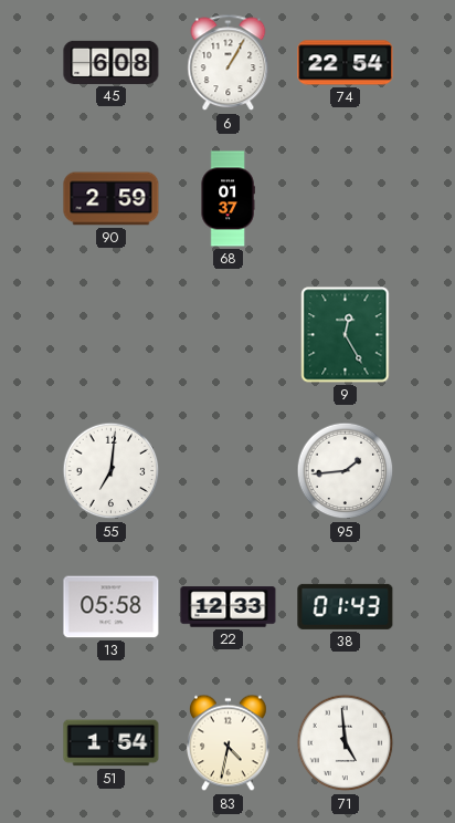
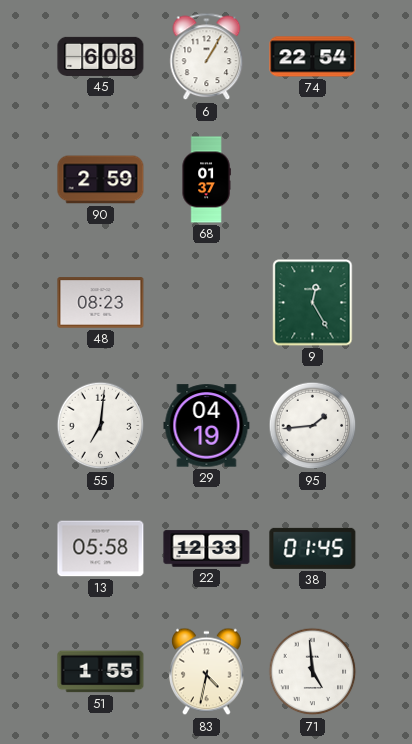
48: none -> 08:23
29: none -> 04:19
38: 01:43 -> 01:45
51: 1:54 -> 1:55
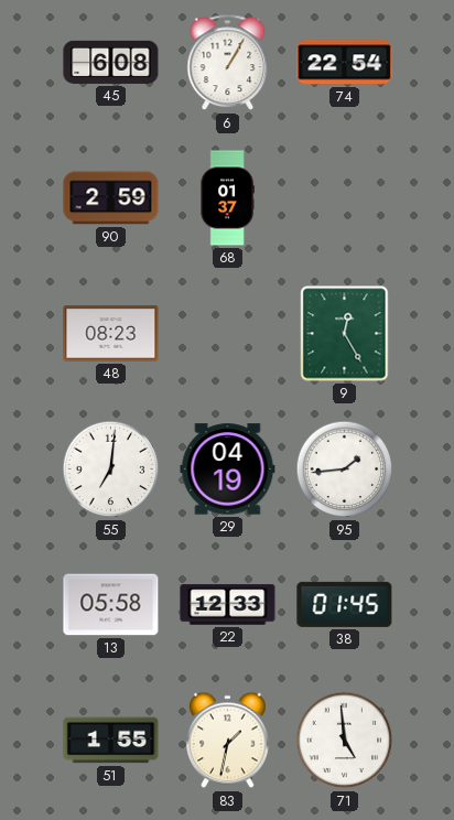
83: 4:32 -> 1:32
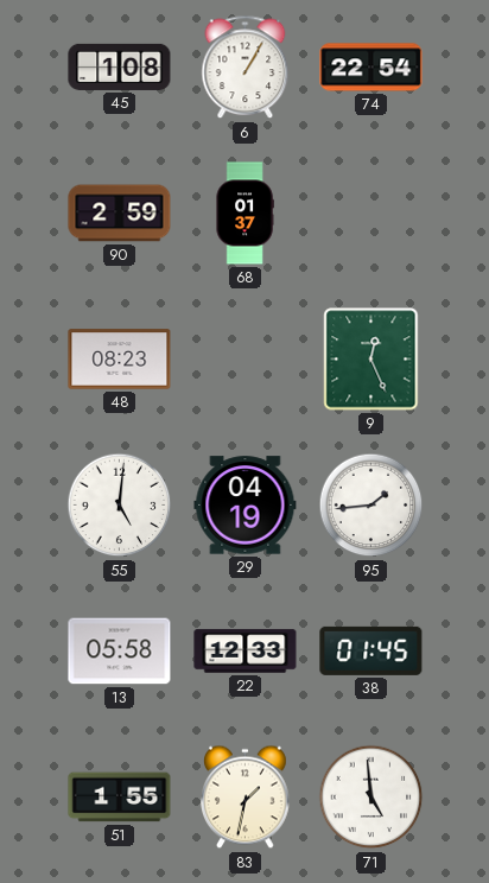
45: 6:08 -> 1:08
9: 12:25 -> 12:26
55: 7:01 -> 5:01
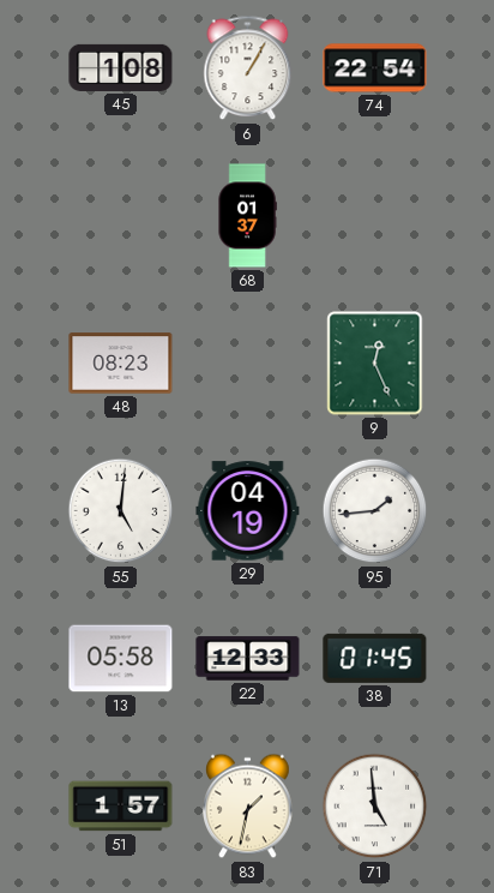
90: 2:59 -> none
51: 1:55 -> 1:57
